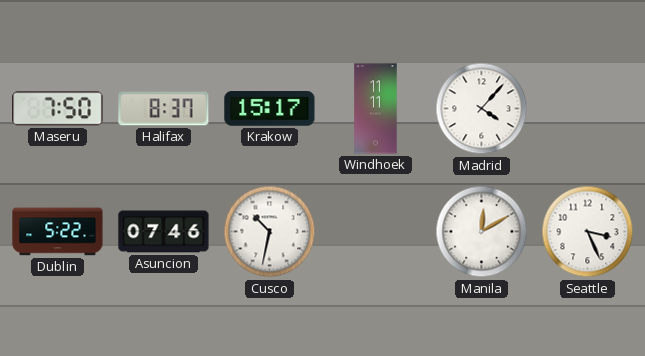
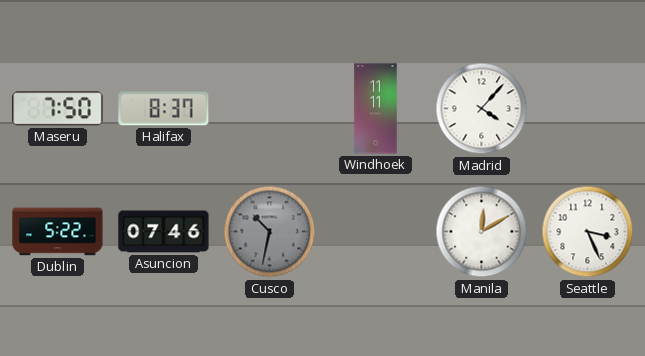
Krakow: 15:17 -> none
Cusco dial: white -> grey
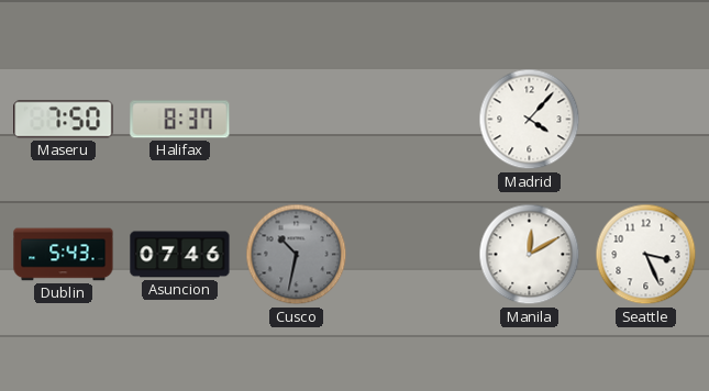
Windhoek: 11:11 -> none
Dublin: 5:22 -> 5:43
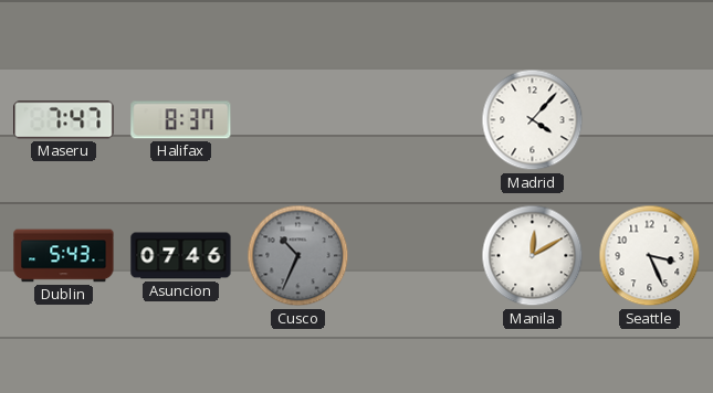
Maseru: 7:50 -> 7:47
Cusco: 10:32 -> 10:34
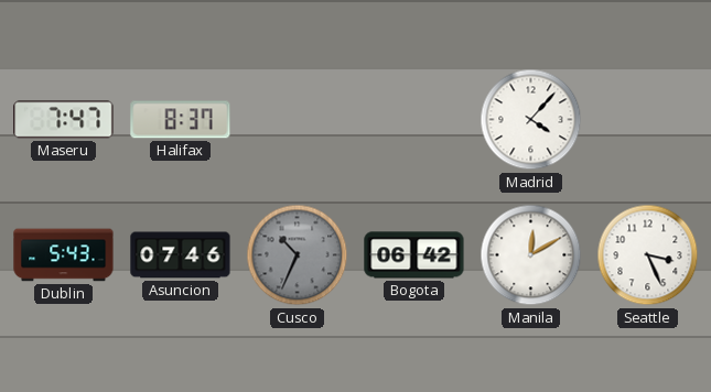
Bogota: none -> 06:42
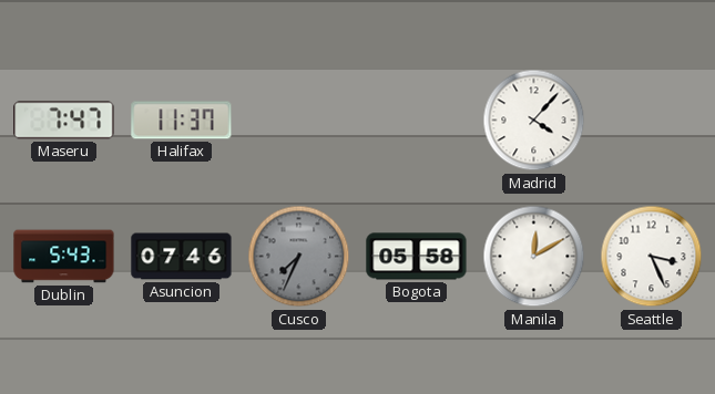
Halifax: 8:37 -> 11:37
Cusco: 10:34 -> 7:34
Bogota: 06:42 -> 05:58
